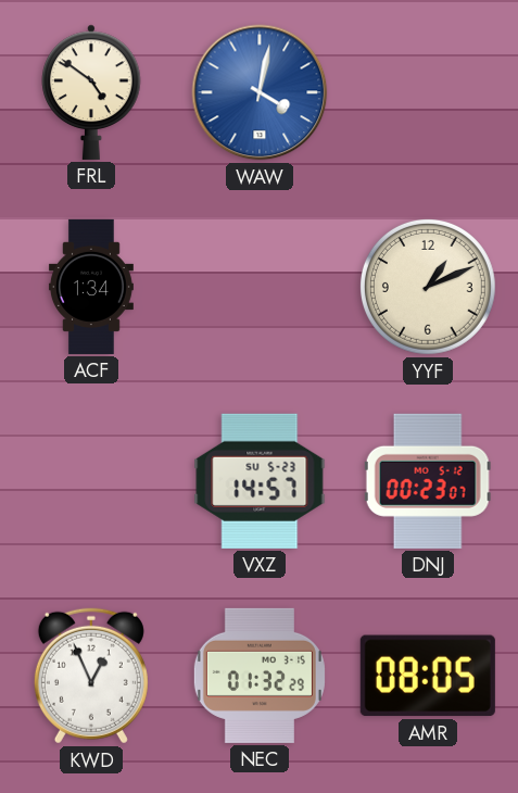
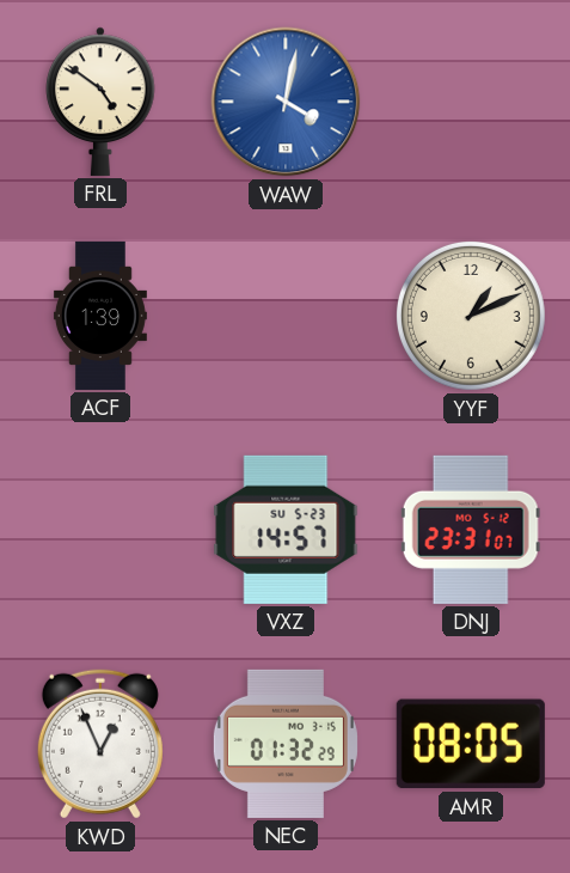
ACF: 1:34 -> 1:39
DNJ: 00:23 -> 23:31
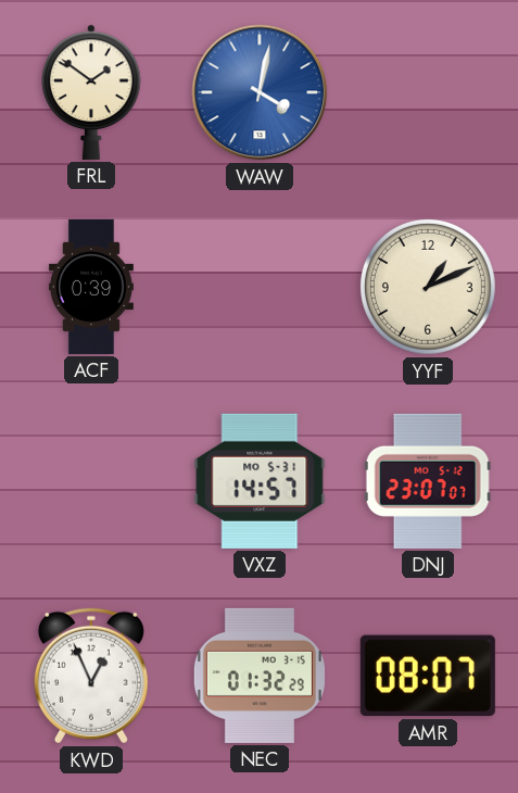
FRL: 4:51 -> 1:51
ACF: 1:39 -> 0:39
VXZ date: SU 5-23 -> MO 5-31
DNJ: 23:31 -> 23:07
AMR: 08:05 -> 08:07
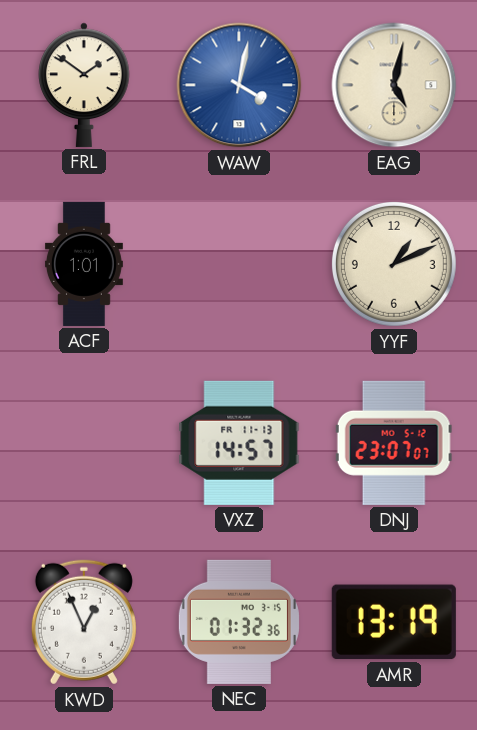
EAG: none -> 5:02
ACF: 0:39 -> 1:01
VXZ date: MO 5-31 -> FR 11-13
NEC: 01:32:29 -> 01:32:36
AMR: 08:07 -> 13:19
